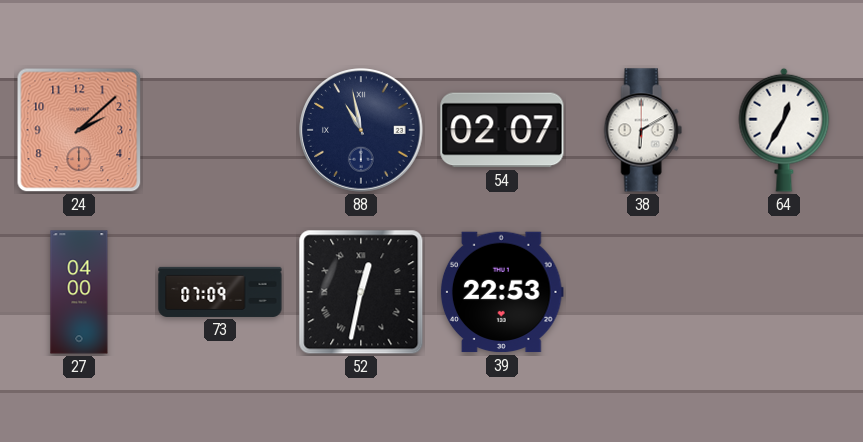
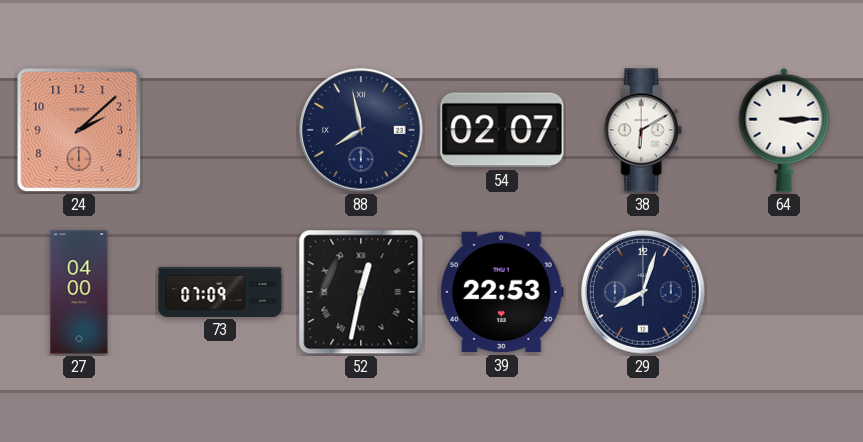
88: 10:58 -> 7:58
64: 12:35 -> 3:15
29: none -> 8:03
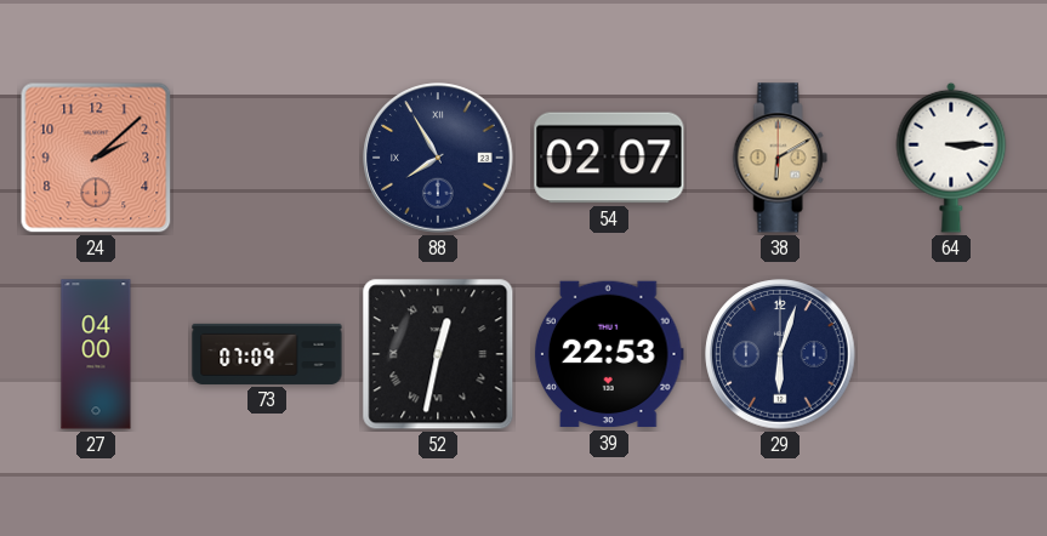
88: 7:58 -> 7:55
38 dial: white -> champagne
29: 8:03 -> 6:03
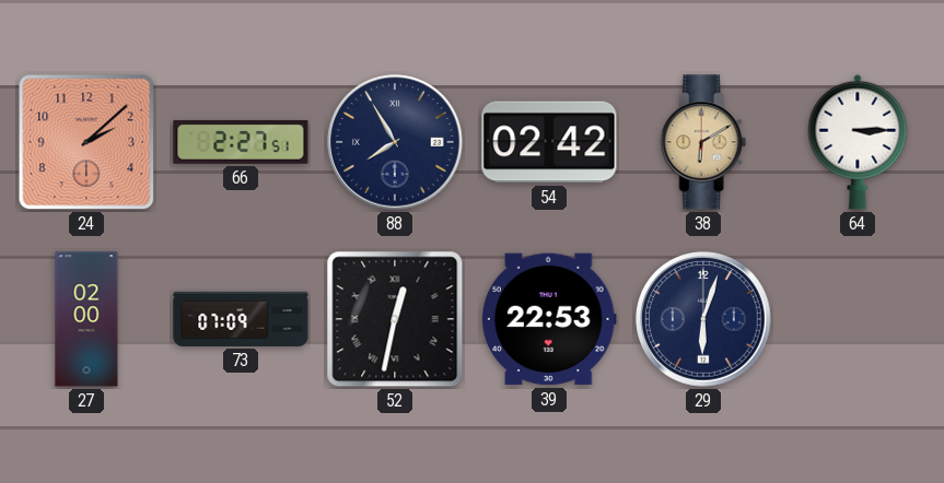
66: none -> 2:27
54: 02:07 -> 02:42
27: 04:00 -> 02:00
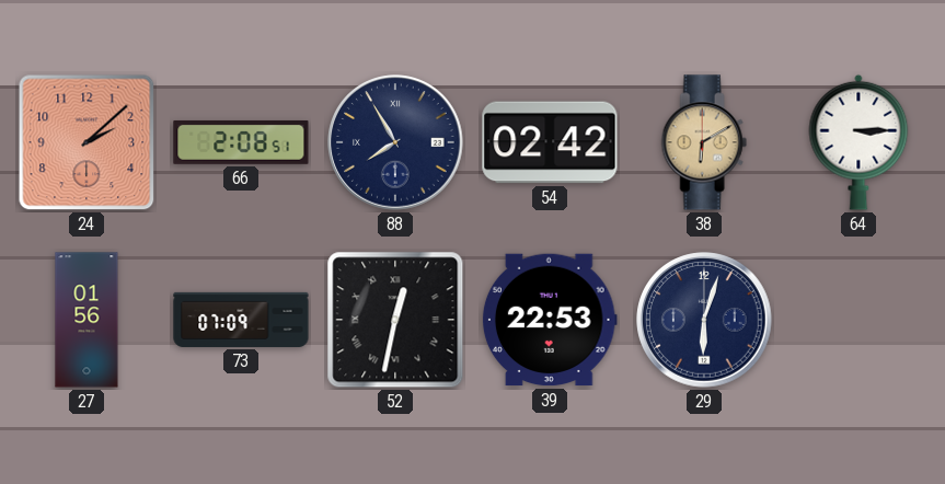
66: 2:27 -> 2:08
27: 02:00 -> 01:56
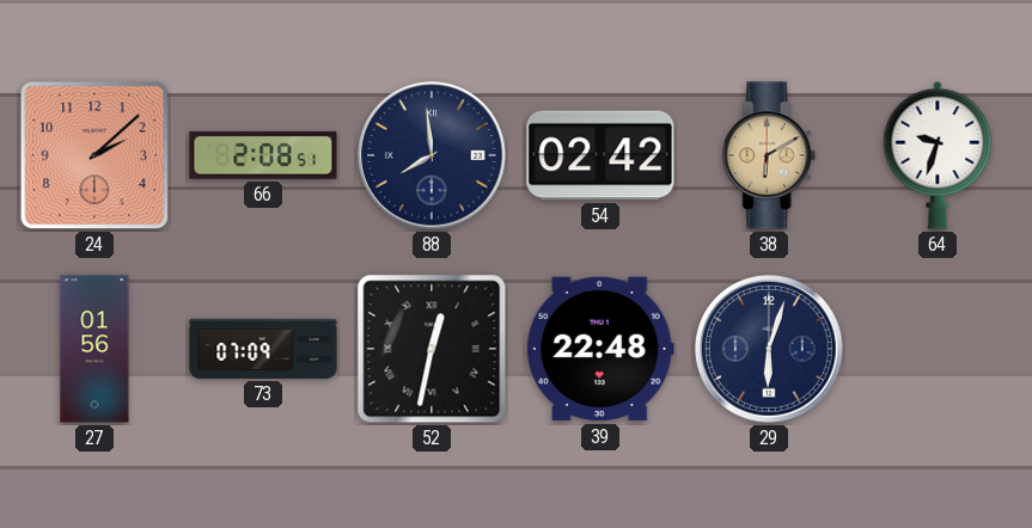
88: 7:55 -> 7:59
64: 3:15 -> 9:33
39: 22:53 -> 22:48
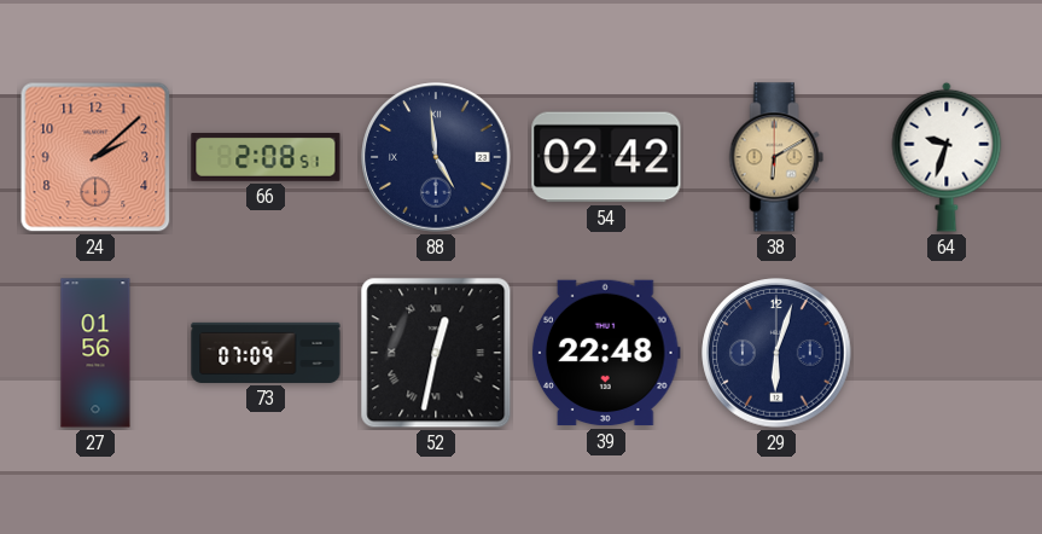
88: 7:59 -> 4:59
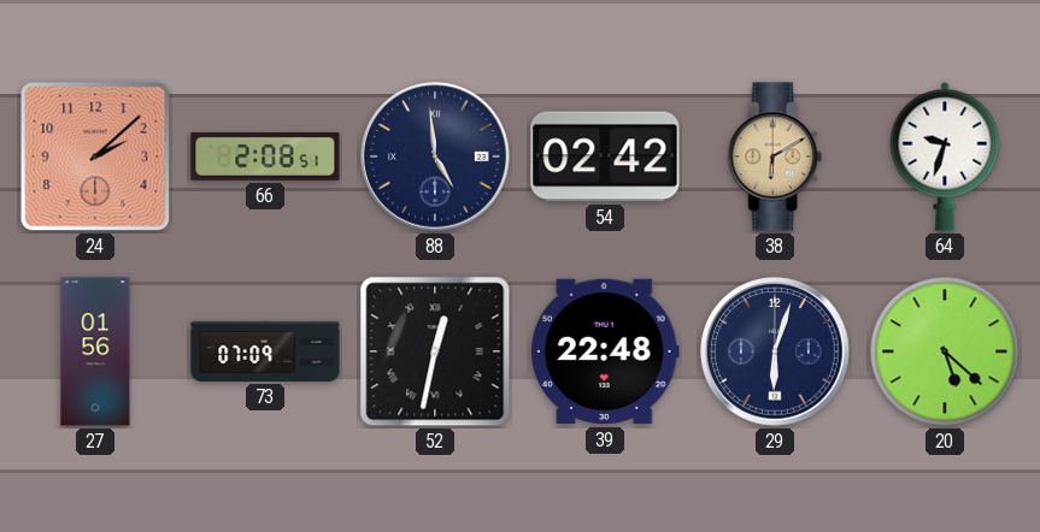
20: none -> 5:22
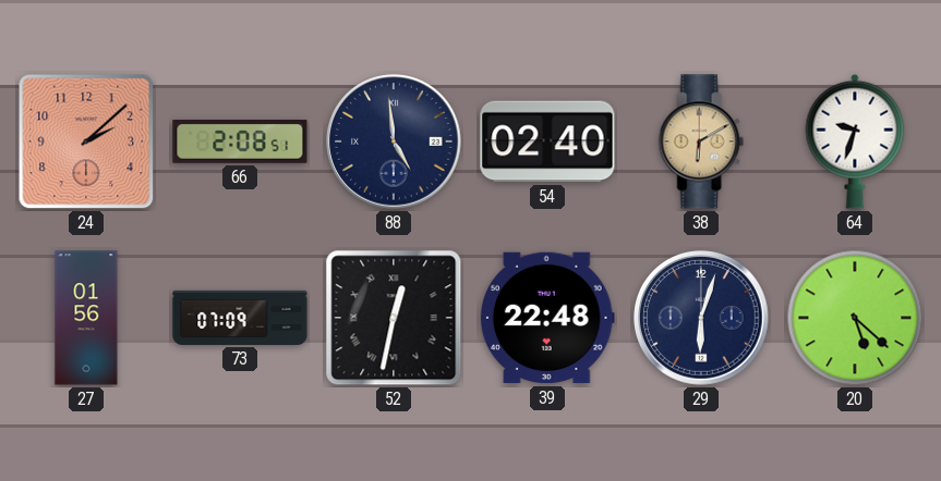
54: 02:42 -> 02:40
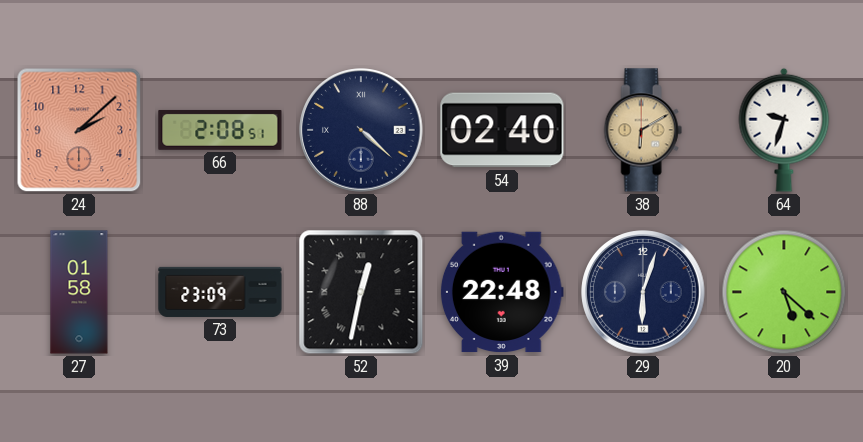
88: 4:59 -> 4:22
27: 01:56 -> 01:58
73: 07:09 -> 23:09
